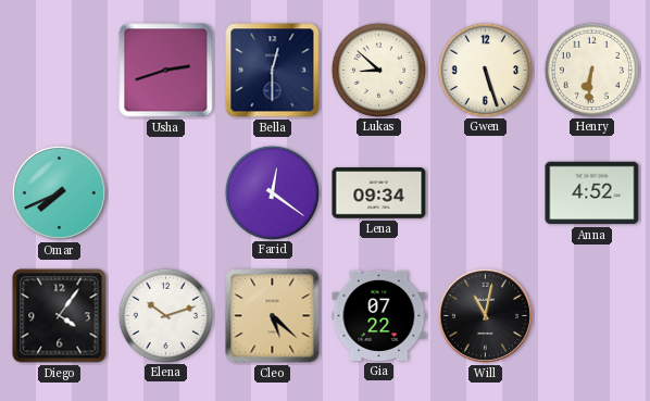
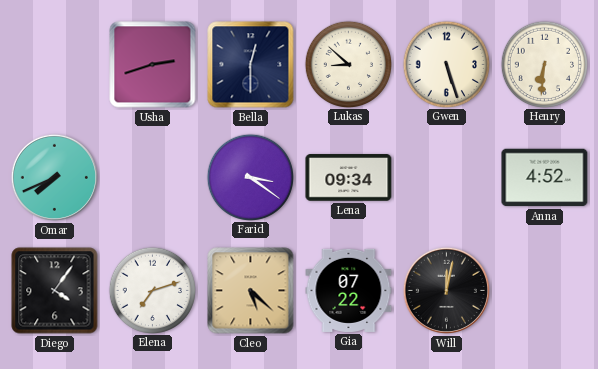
Farid: 12:21 -> 3:21
Elena: 10:12 -> 7:12
Will: 11:02 -> 12:02
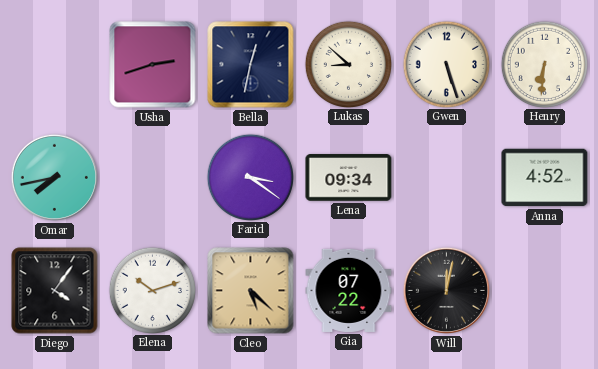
Bella: 12:30 -> 12:32
Omar: 7:41 -> 7:43
Elena: 7:12 -> 10:12
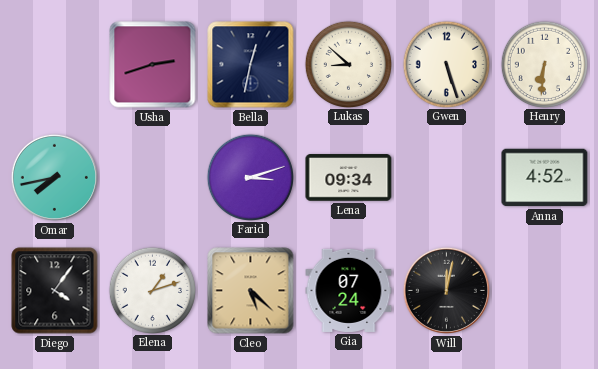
Farid: 3:21 -> 3:12
Elena: 10:12 -> 1:12
Gia: 07:22 -> 07:24
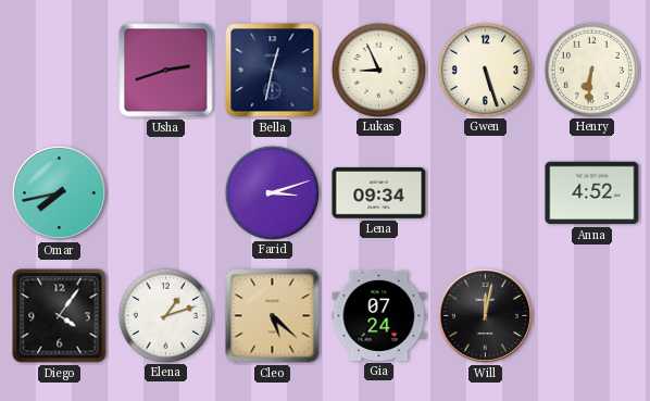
Lukas: 8:52 -> 8:56
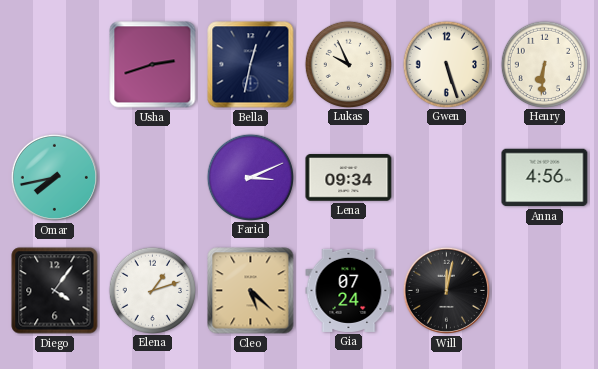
Lukas: 8:56 -> 9:56
Farid: 3:12 -> 3:11
Anna: 4:52 -> 4:56
